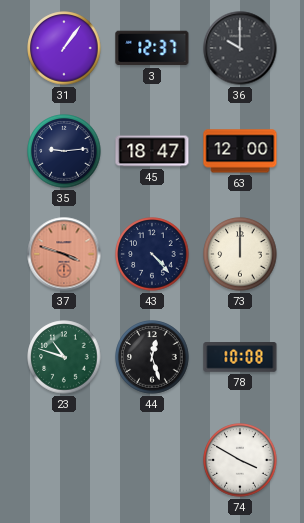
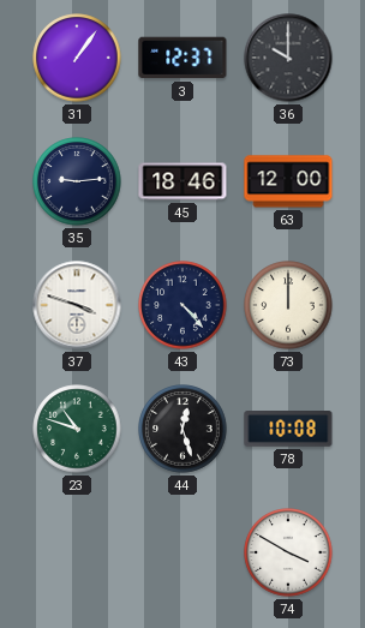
45: 18:47 -> 18:46
37 dial: salmon -> white
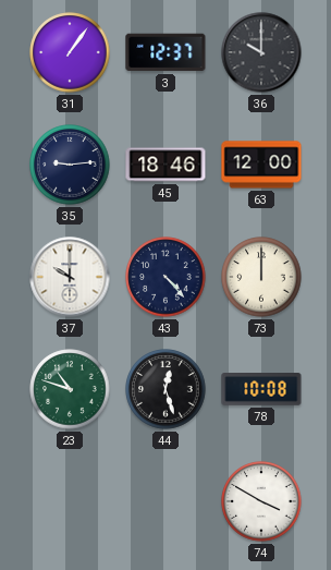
37: 3:48 -> 10:00
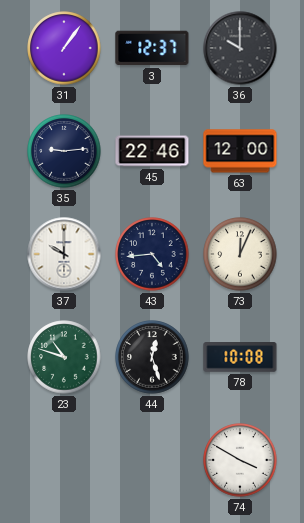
45: 18:46 -> 22:46
43: 4:23 -> 4:44
73: 12:00 -> 12:04
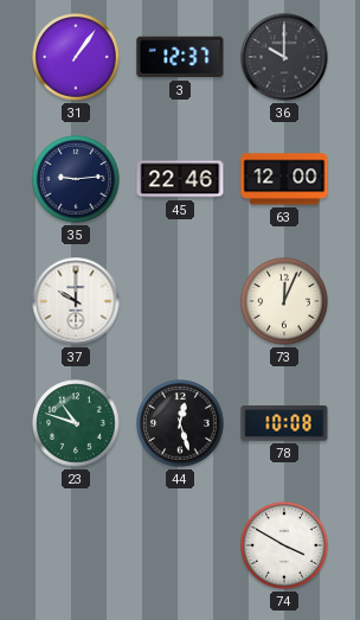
43: 4:44 -> none
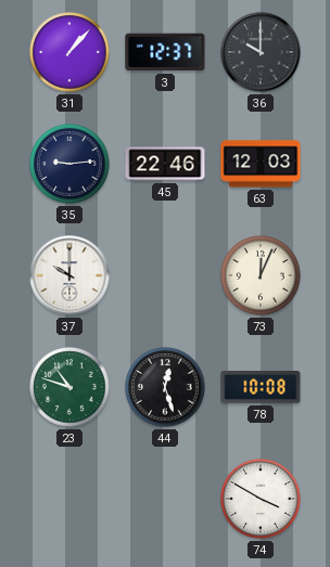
31: 1:06 -> 1:07
63: 12:00 -> 12:03
